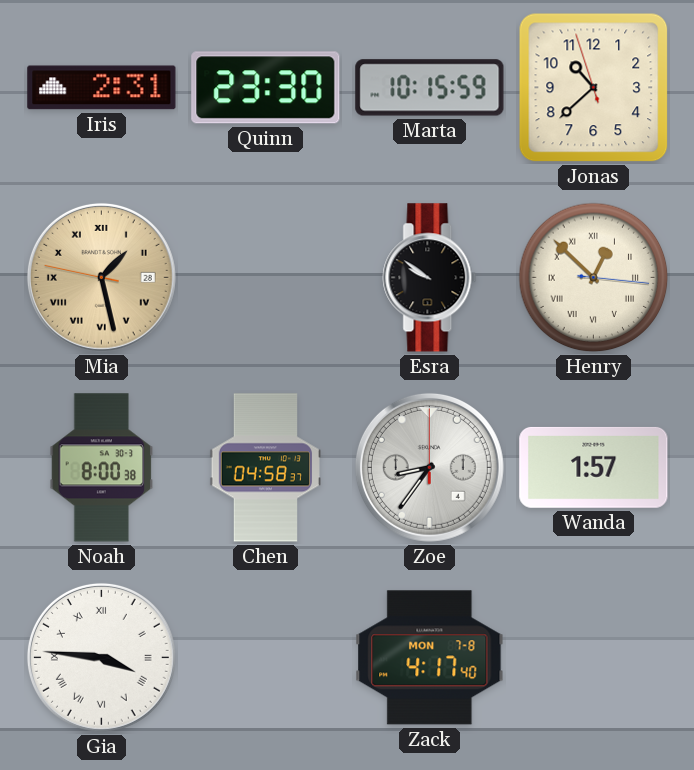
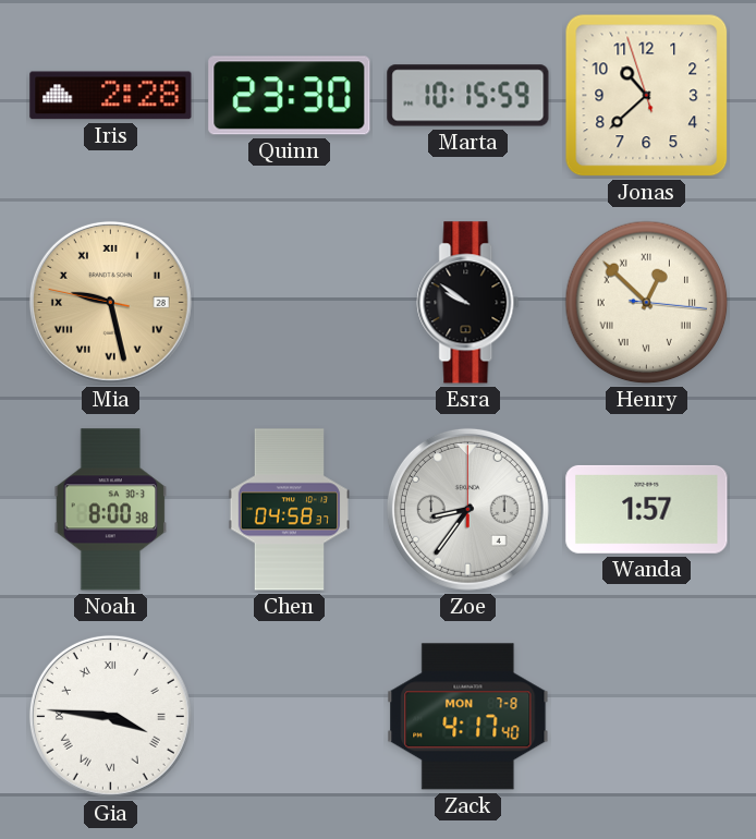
Iris: 2:31 -> 2:28
Mia: 1:27 -> 9:27
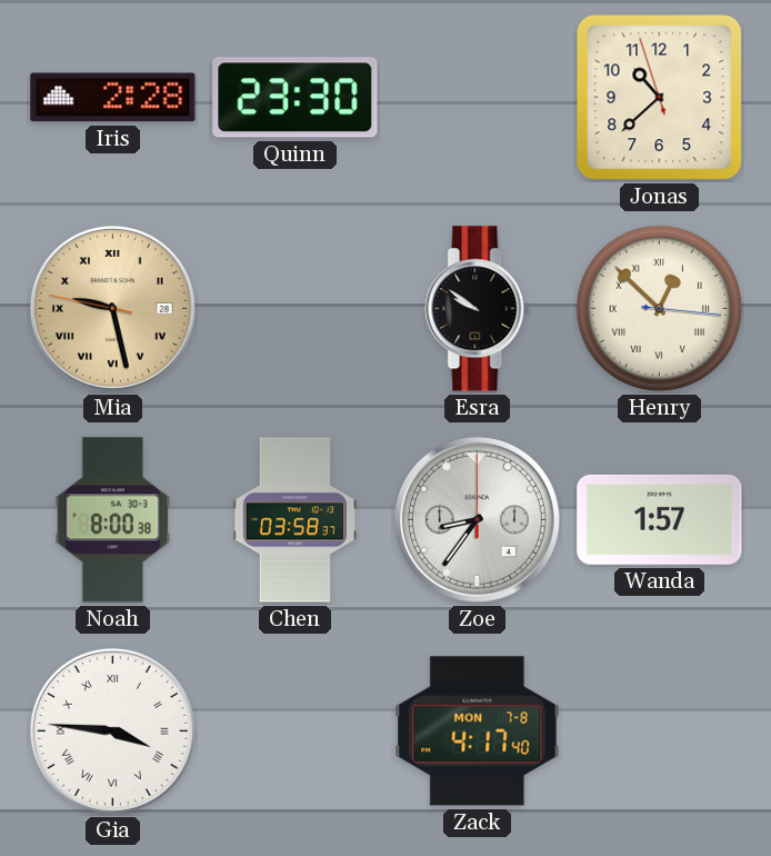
Marta: 10:15 -> none
Chen: 04:58 -> 03:58
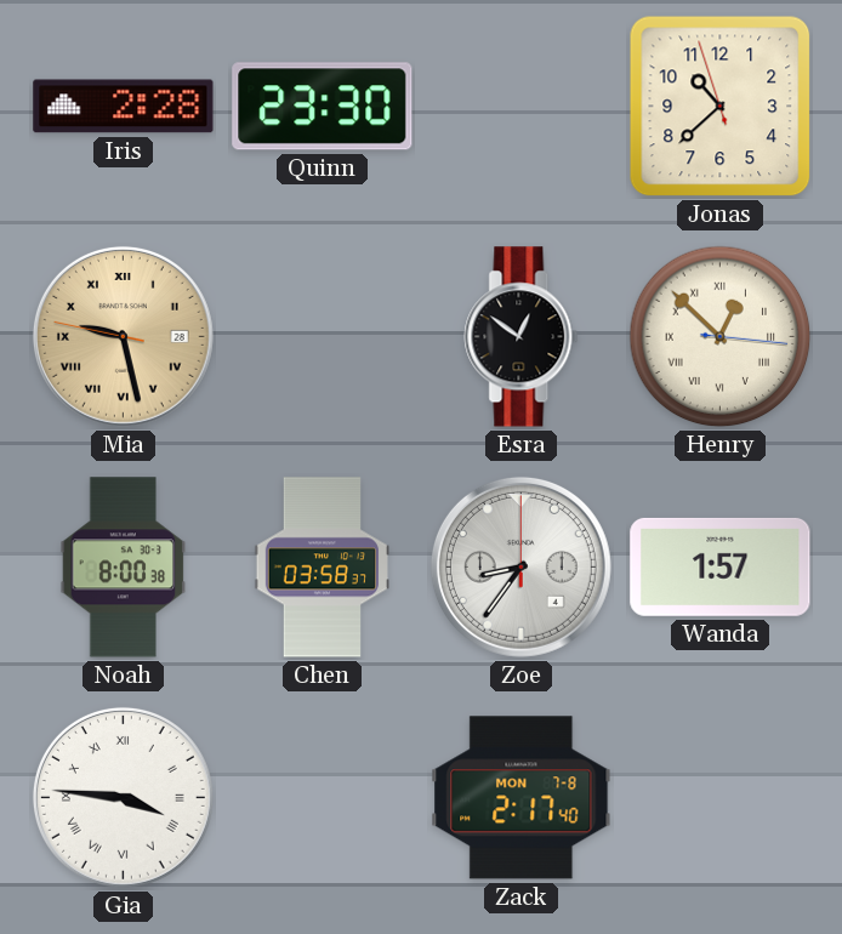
Esra: 9:51 -> 12:51
Zack: 4:17 -> 2:17
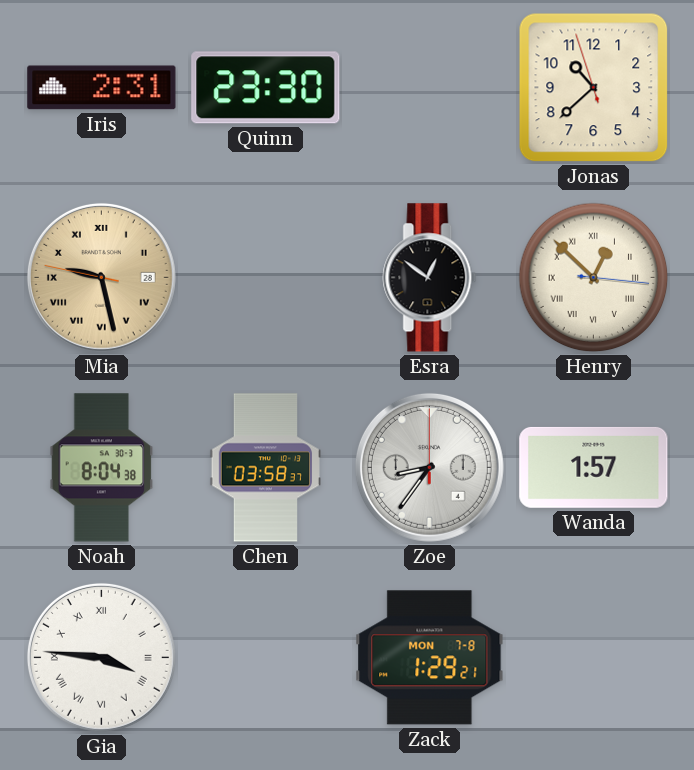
Iris: 2:28 -> 2:31
Noah: 8:00 -> 8:04
Zack: 2:17 -> 1:29
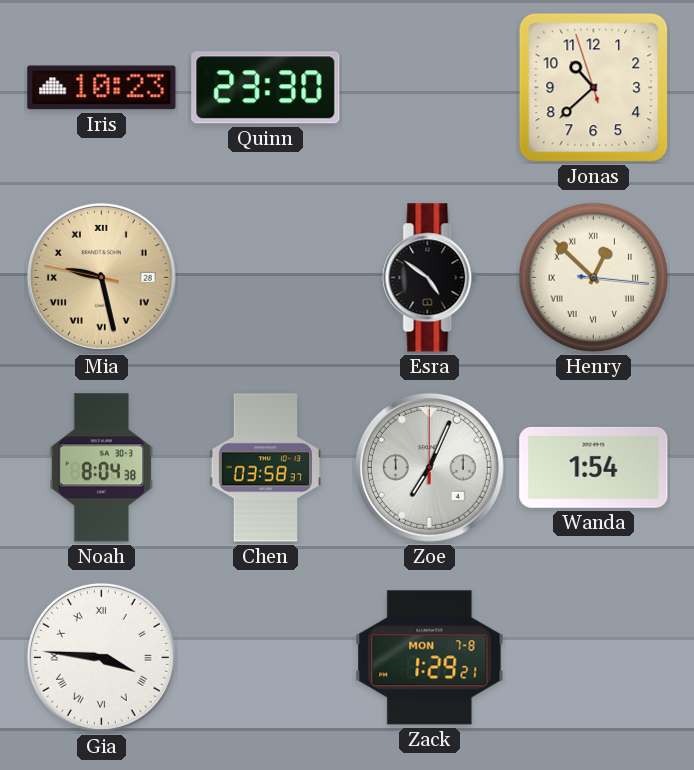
Iris: 2:31 -> 10:23
Esra: 12:51 -> 4:51
Zoe: 8:36 -> 7:04
Wanda: 1:57 -> 1:54
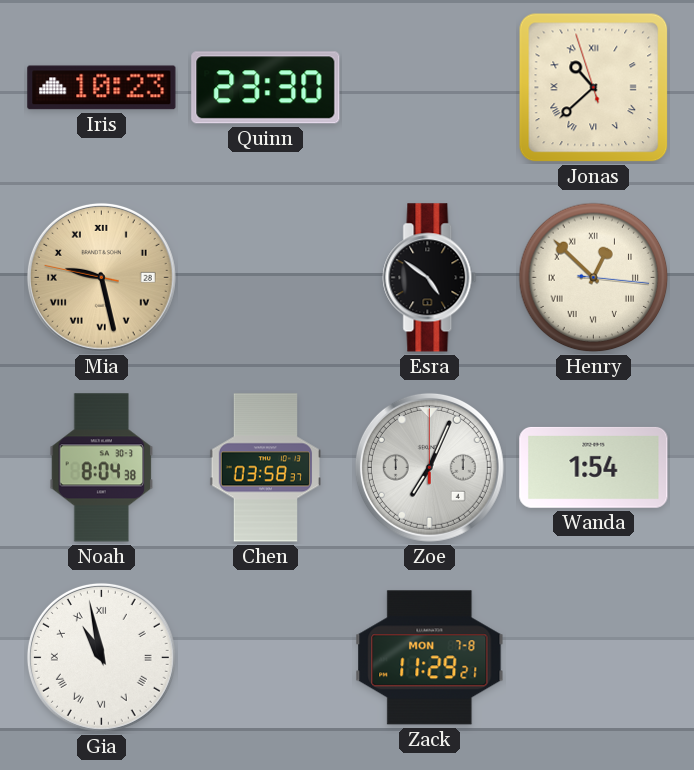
Jonas numerals: Arabic -> Roman
Gia: 3:46 -> 10:58
Zack: 1:29 -> 11:29
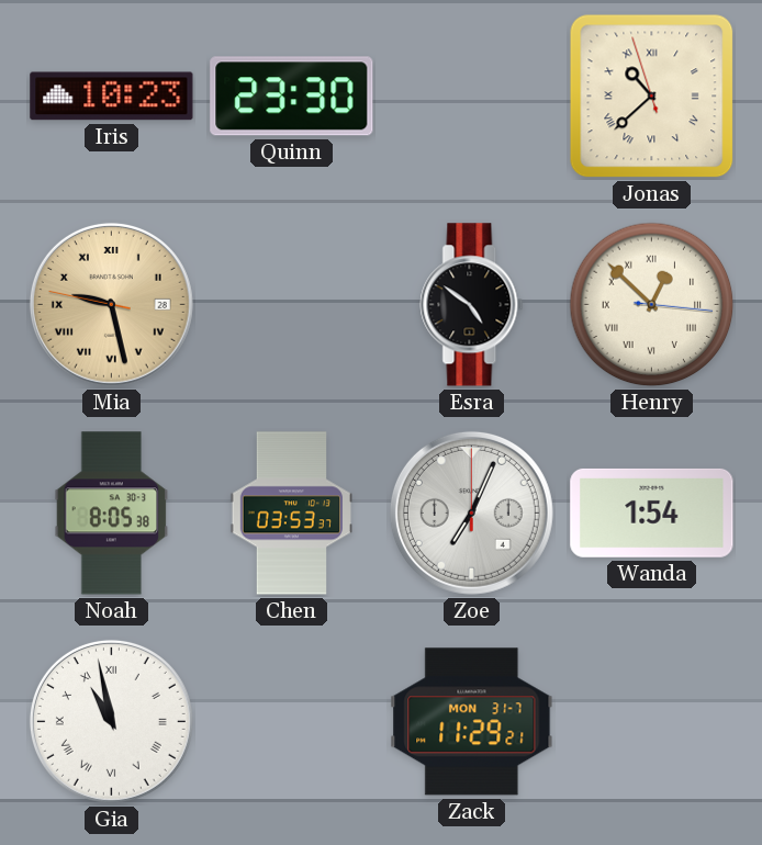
Noah: 8:04 -> 8:05
Chen: 03:58 -> 03:53
Zack date: MON 7-8 -> MON 31-7
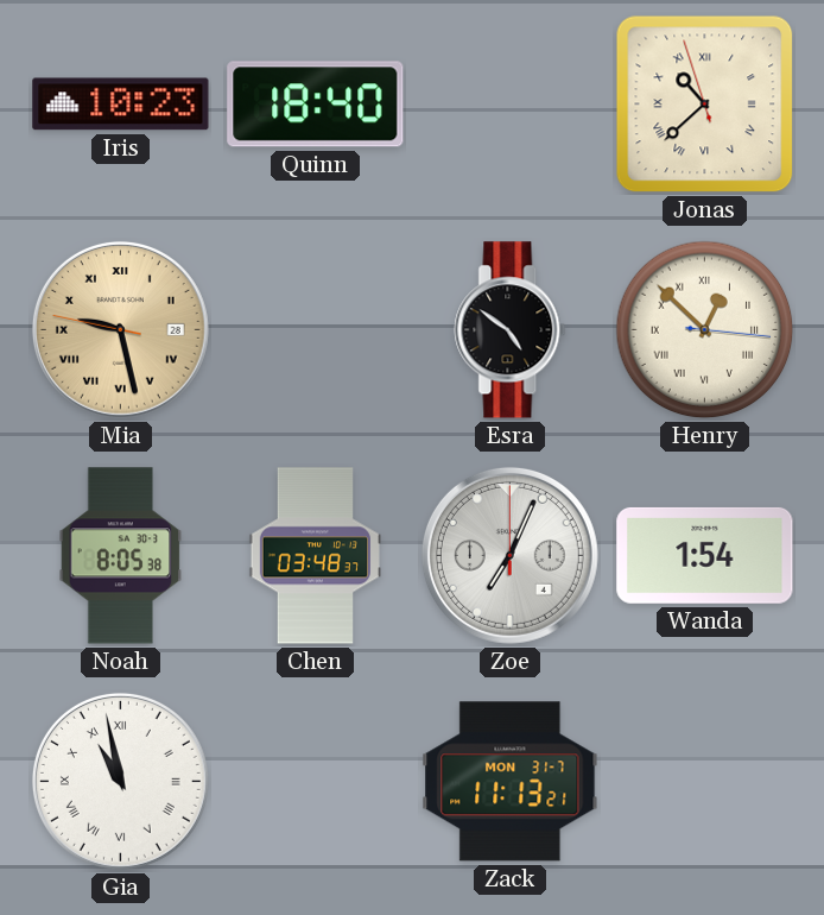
Quinn: 23:30 -> 18:40
Chen: 03:53 -> 03:48
Zack: 11:29 -> 11:13
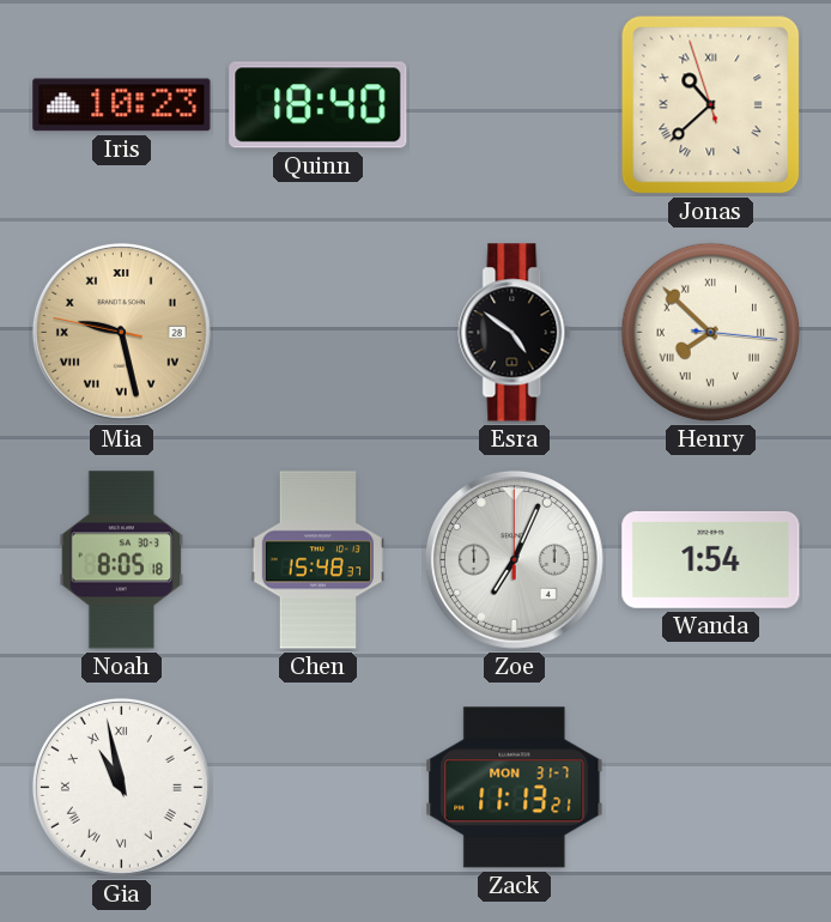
Henry: 12:52 -> 7:52
Noah: 8:05:38 -> 8:05:18
Chen: 03:48 -> 15:48
